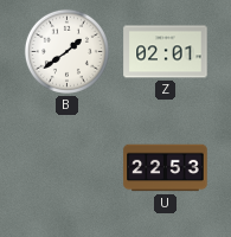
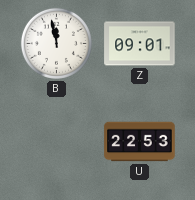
B: 1:39 -> 11:58
Z: 02:01 -> 09:01
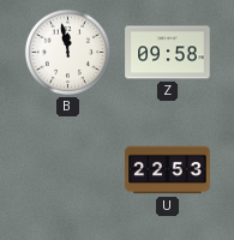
Z: 09:01 -> 09:58
